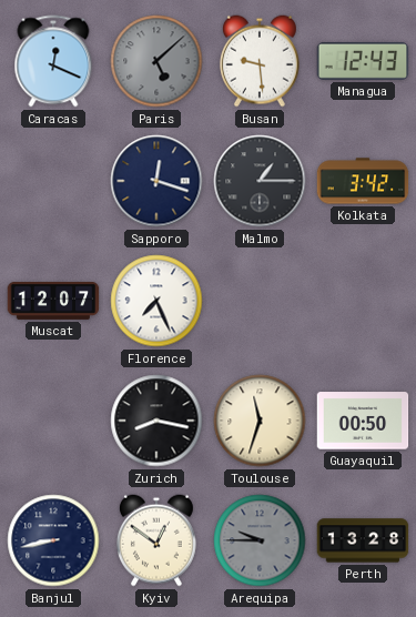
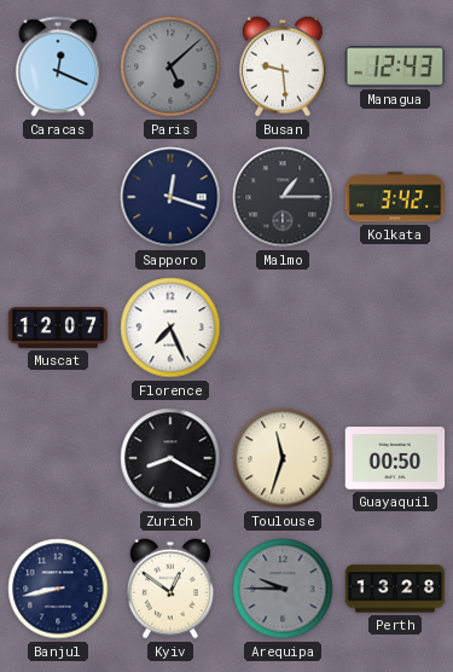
Zurich: 8:17 -> 8:20
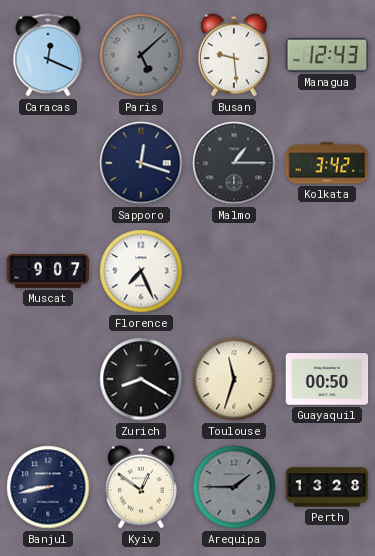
Muscat: 12:07 -> 9:07
Arequipa: 9:45 -> 1:45
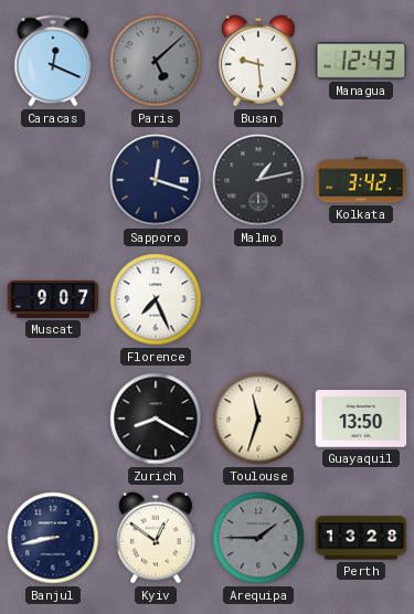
Malmo: 1:15 -> 1:13
Guayaquil: 00:50 -> 13:50
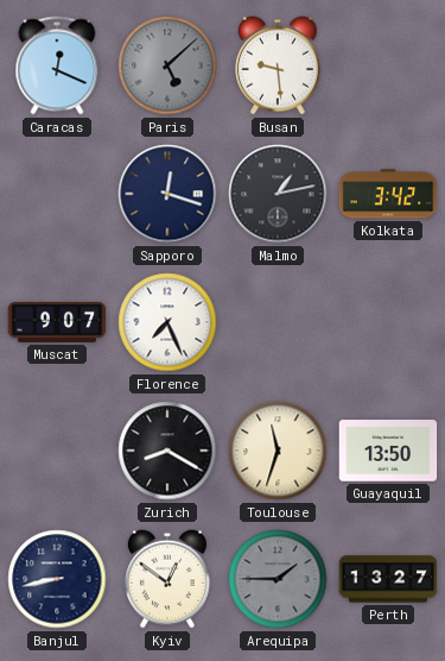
Managua: 12:43 -> none
Perth: 13:28 -> 13:27
